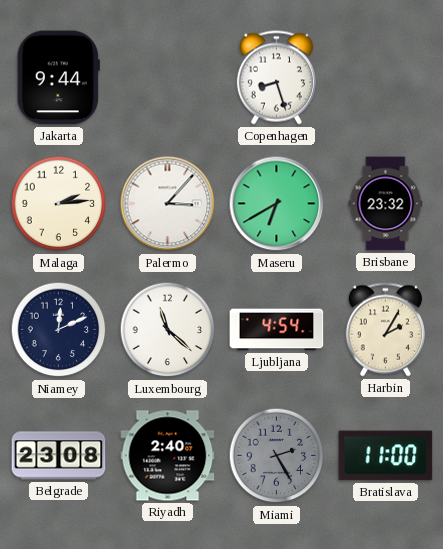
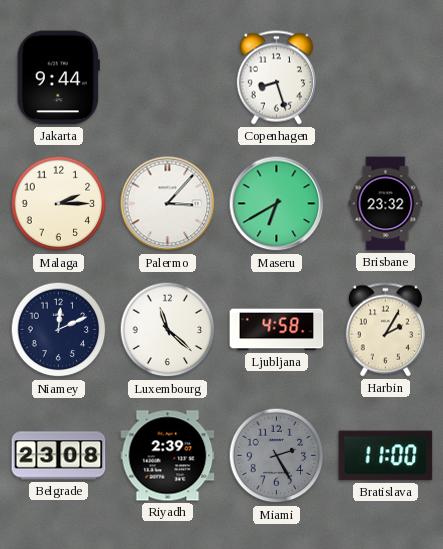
Malaga: 2:14 -> 2:15
Ljubljana: 4:54 -> 4:58
Riyadh: 2:40 -> 2:39
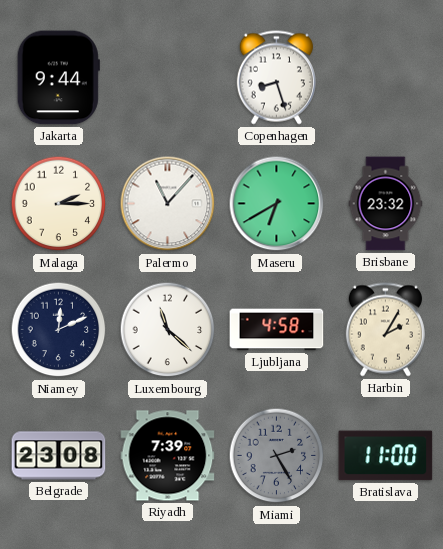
Palermo: 3:07 -> 11:07
Riyadh: 2:39 -> 7:39
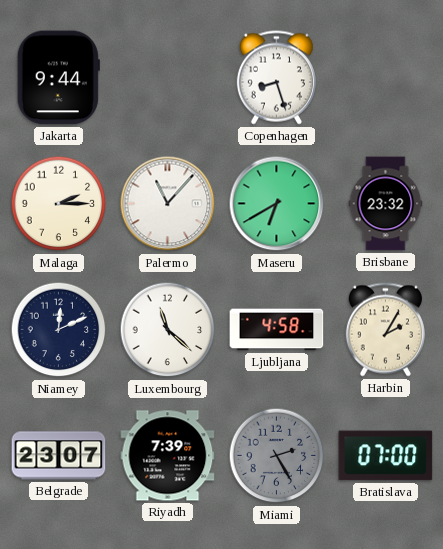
Belgrade: 23:08 -> 23:07
Bratislava: 11:00 -> 07:00
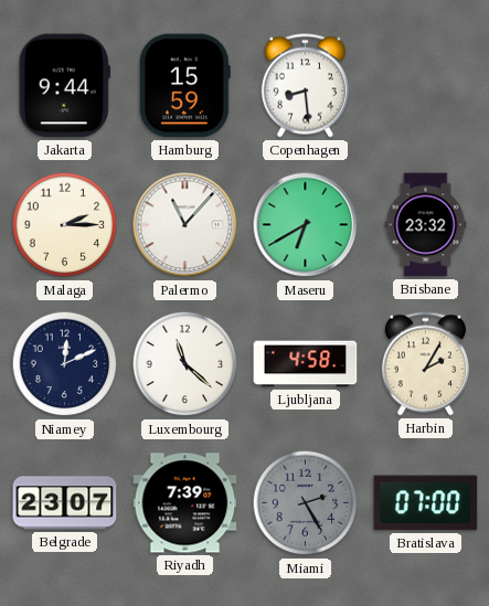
Hamburg: none -> 15:59
Copenhagen: 8:27 -> 8:29
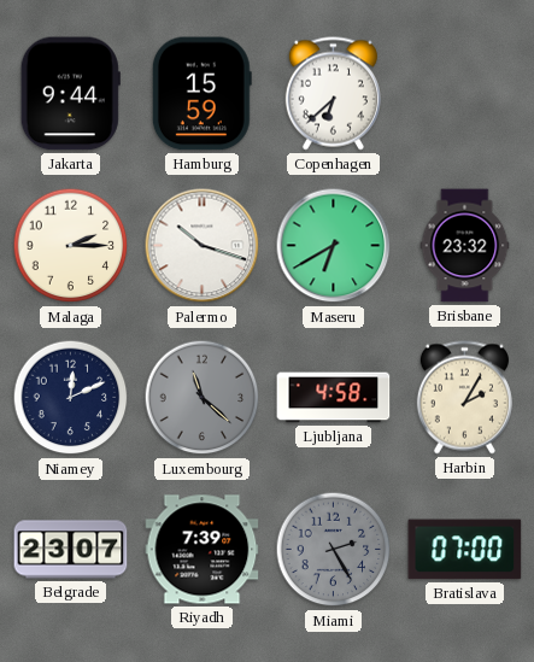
Copenhagen: 8:29 -> 6:38
Palermo: 11:07 -> 10:18
Luxembourg dial: white -> grey
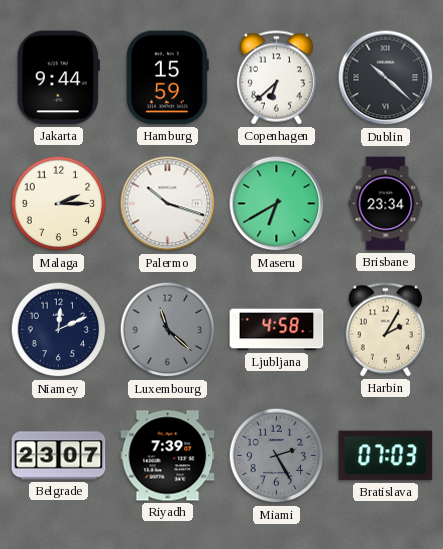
Dublin: none -> 10:22
Brisbane: 23:32 -> 23:34
Bratislava: 07:00 -> 07:03
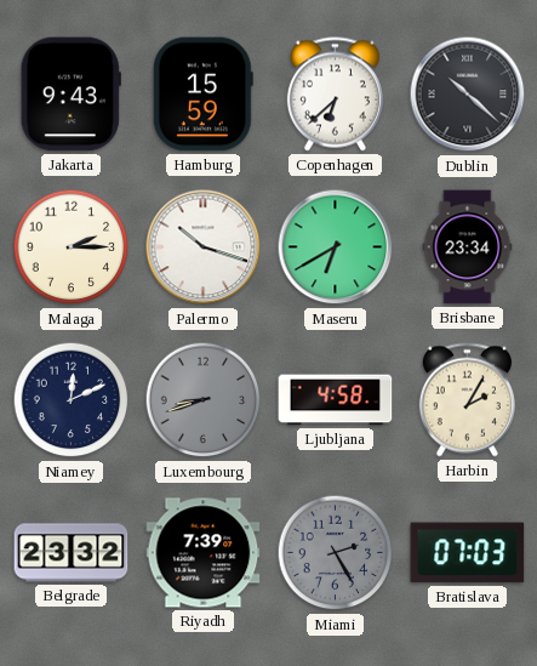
Jakarta: 9:44 -> 9:43
Luxembourg: 11:22 -> 8:42
Belgrade: 23:07 -> 23:32
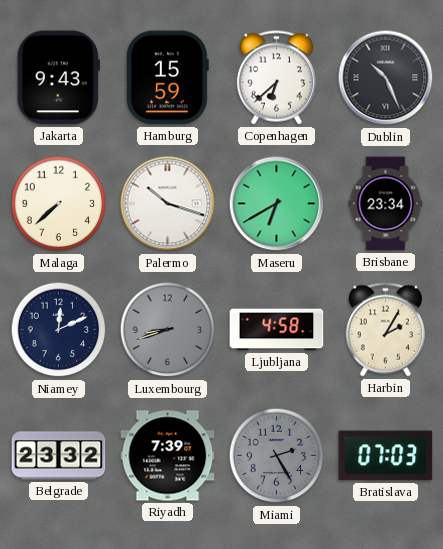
Dublin: 10:22 -> 10:26
Malaga: 2:15 -> 7:38
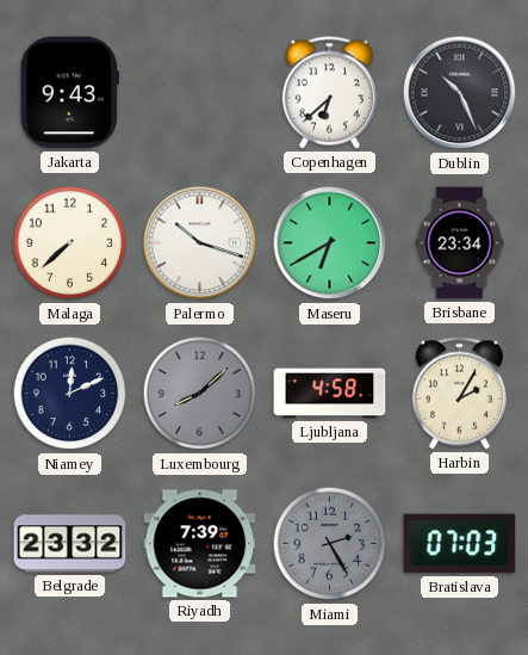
Hamburg: 15:59 -> none
Luxembourg: 8:42 -> 8:08
